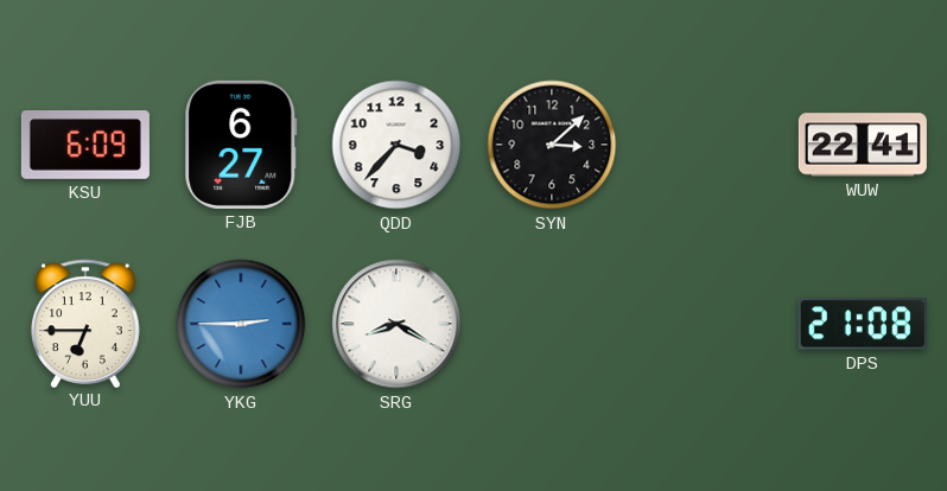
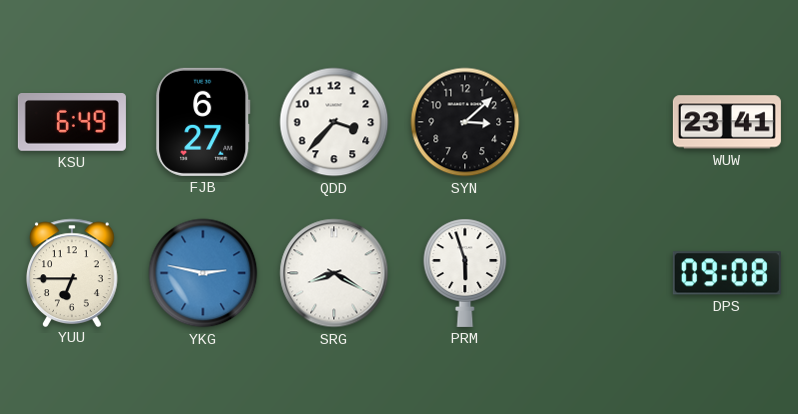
KSU: 6:09 -> 6:49
WUW: 22:41 -> 23:41
YKG: 2:45 -> 2:47
PRM: none -> 5:57
DPS: 21:08 -> 09:08
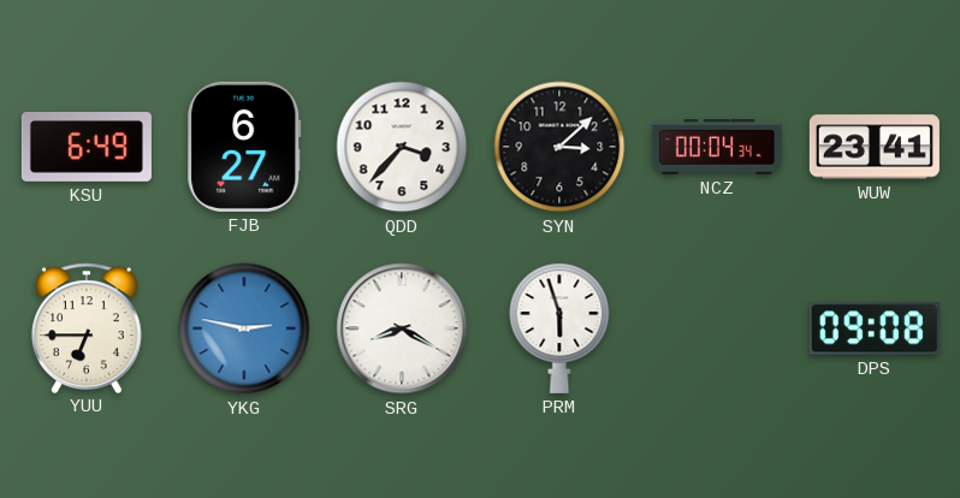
NCZ: none -> 00:04
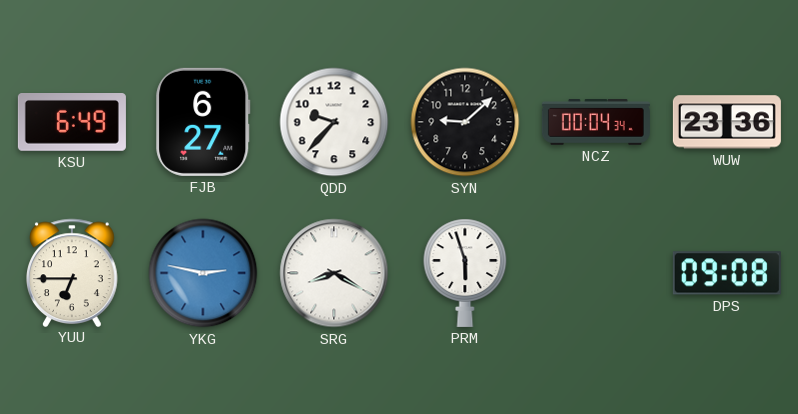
QDD: 3:37 -> 9:37
SYN: 3:08 -> 9:08
WUW: 23:41 -> 23:36
